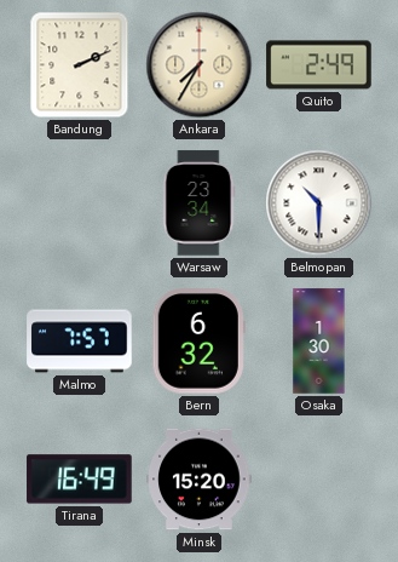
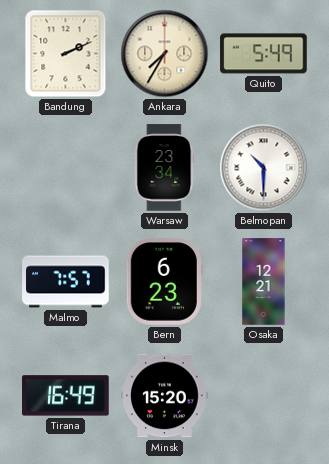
Quito: 2:49 -> 5:49
Bern: 6:32 -> 6:23
Osaka: 1:30 -> 12:21
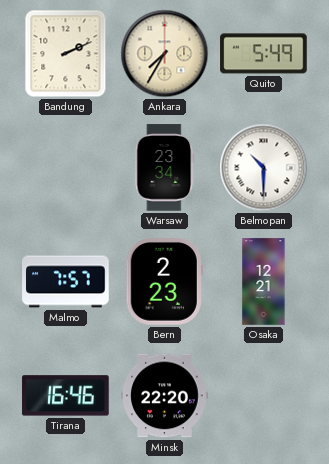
Bern: 6:23 -> 2:23
Tirana: 16:49 -> 16:46
Minsk: 15:20 -> 22:20
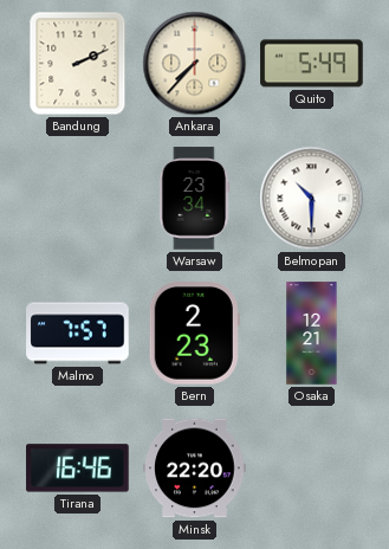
Ankara: 7:35 -> 7:37
